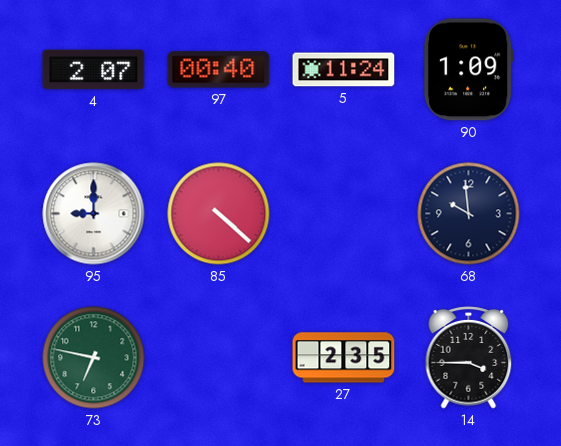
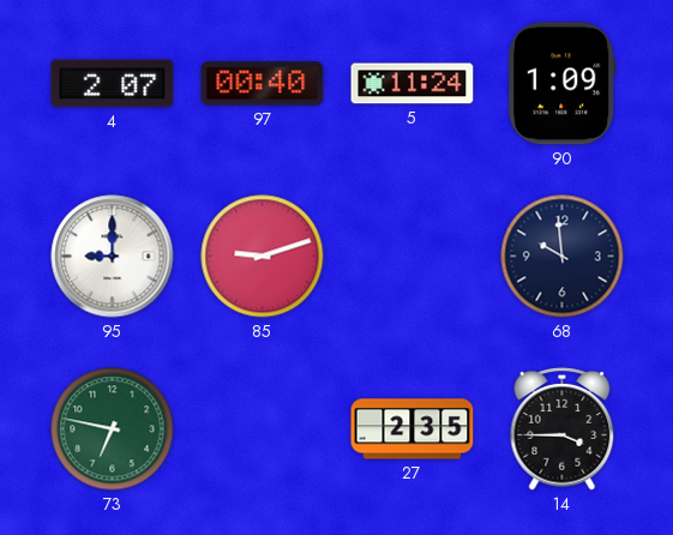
85: 4:22 -> 9:12
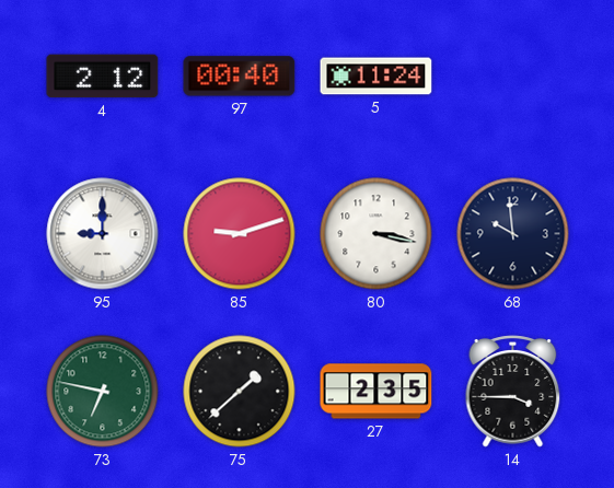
4: 2:07 -> 2:12
90: 1:09 -> none
80: none -> 3:17
75: none -> 1:38
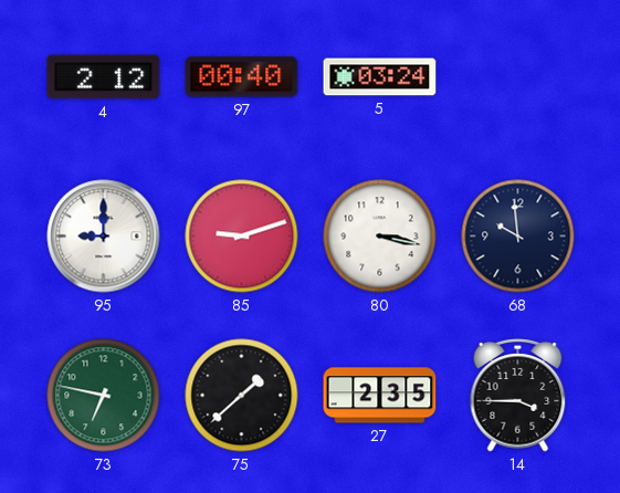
5: 11:24 -> 03:24
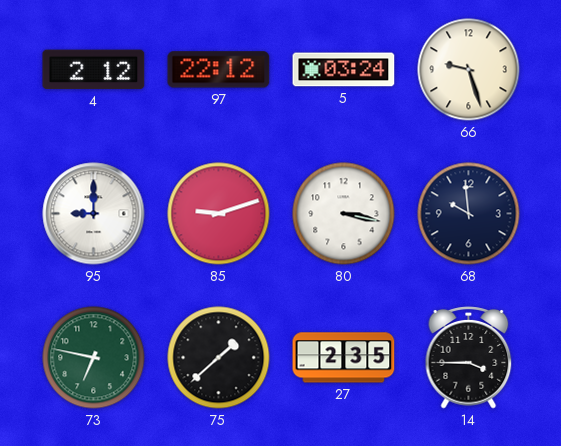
97: 00:40 -> 22:12
66: none -> 9:27
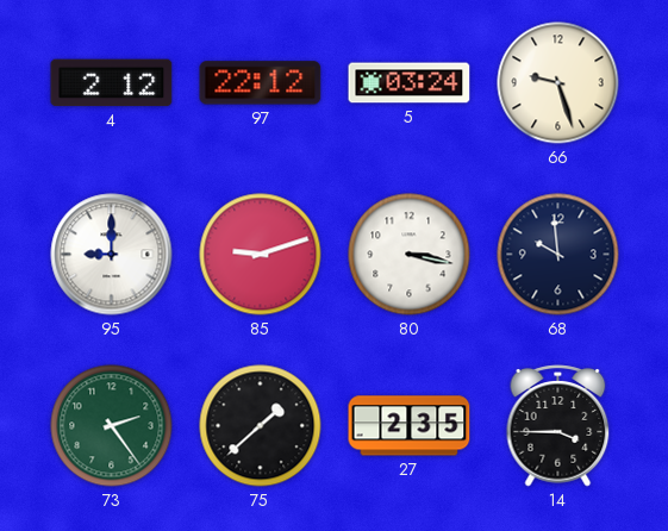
73: 6:47 -> 2:24
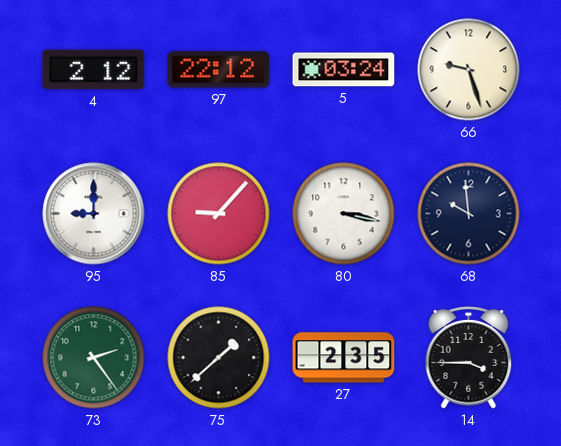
85: 9:12 -> 9:07
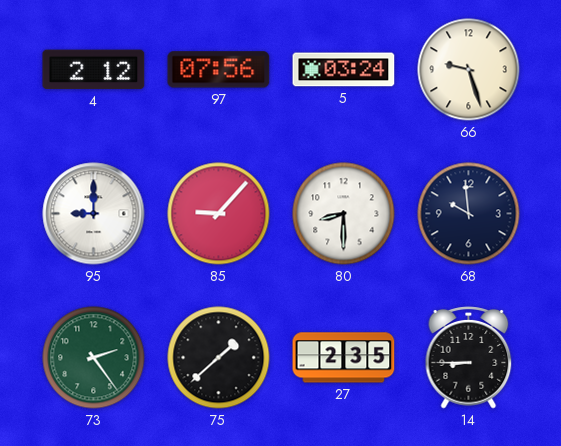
97: 22:12 -> 07:56
80: 3:17 -> 8:30
14: 3:45 -> 8:45
